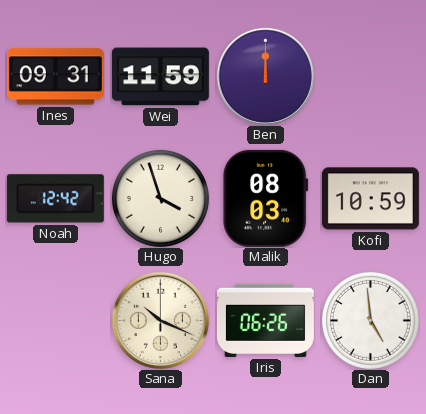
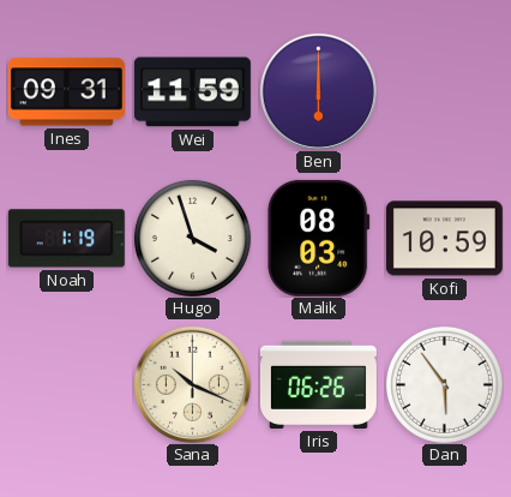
Ben: 12:00 -> 6:00
Noah: 12:42 -> 1:19
Dan: 4:59 -> 5:54
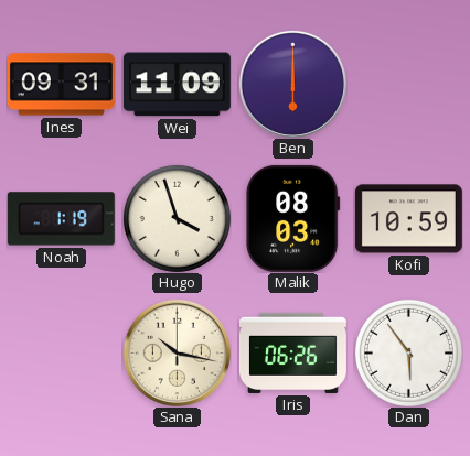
Wei: 11:59 -> 11:09
Sana: 10:19 -> 10:17
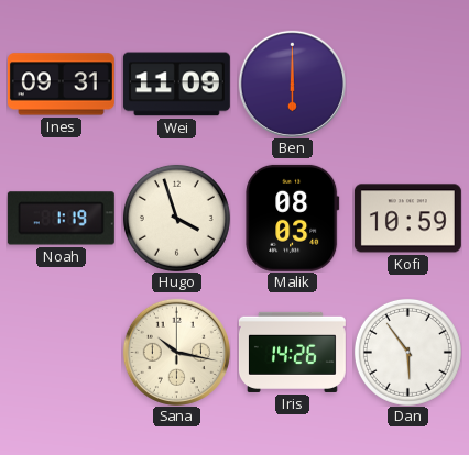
Iris: 06:26 -> 14:26
